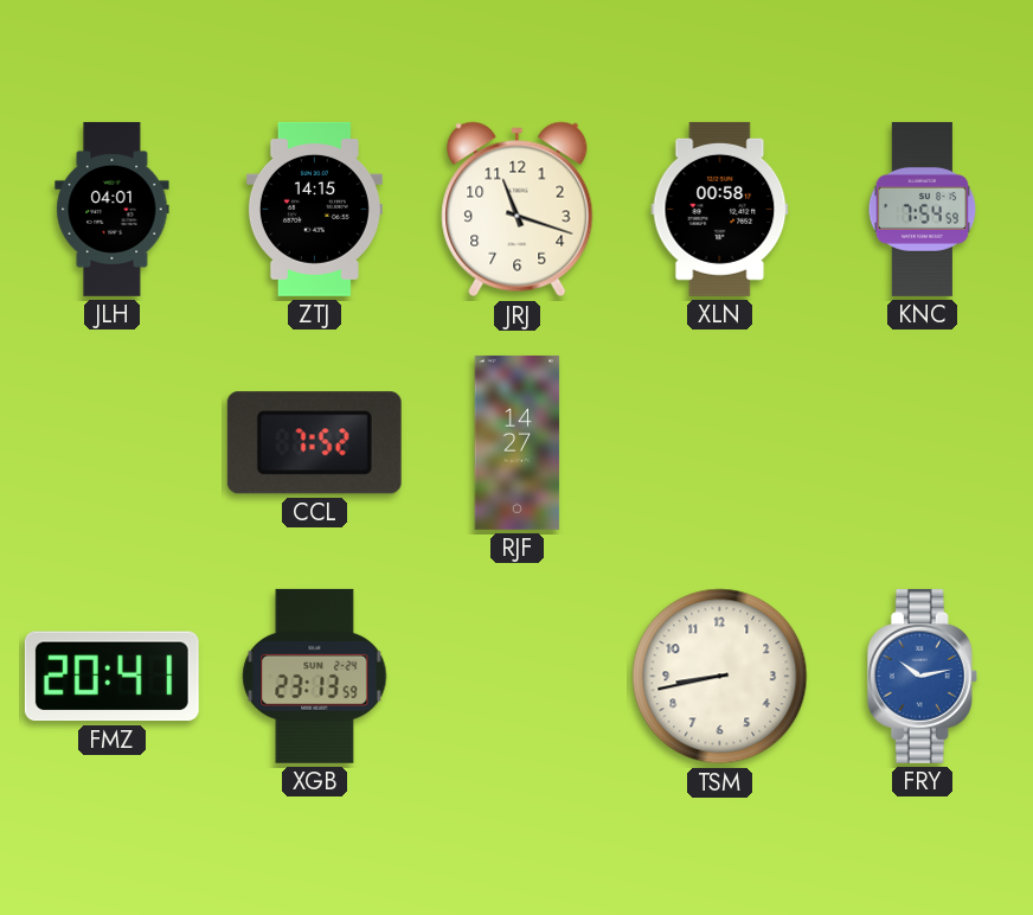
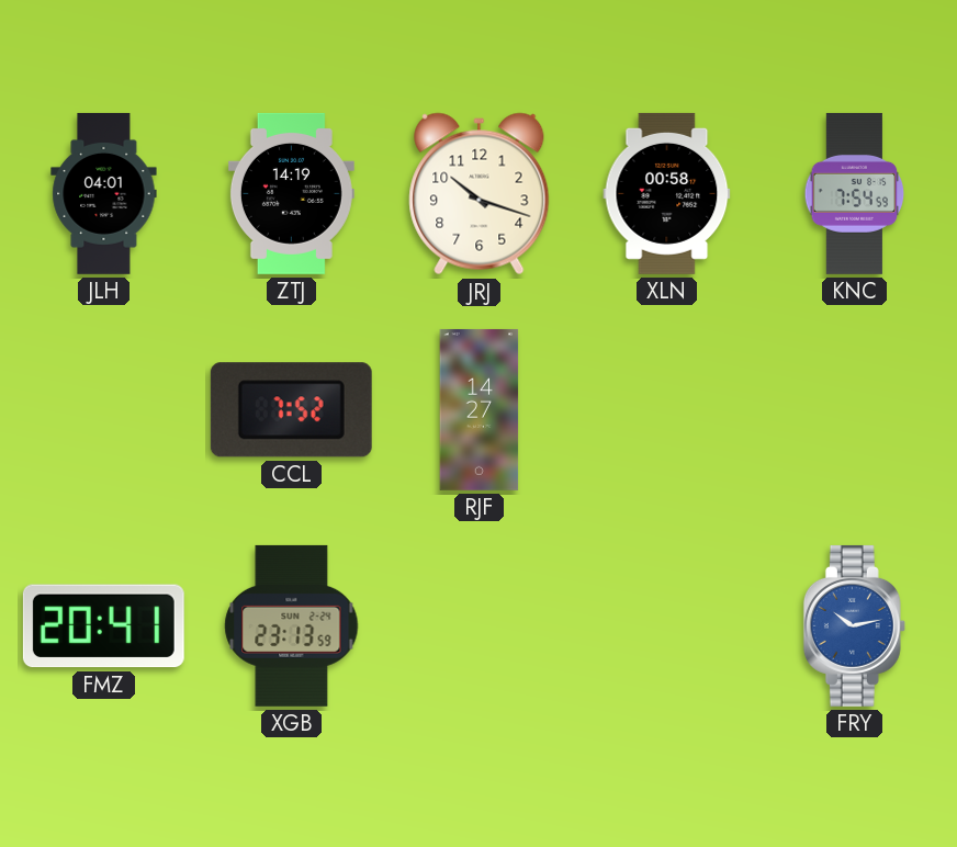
ZTJ: 14:15 -> 14:19
JRJ: 11:18 -> 10:18
TSM: 8:43 -> none
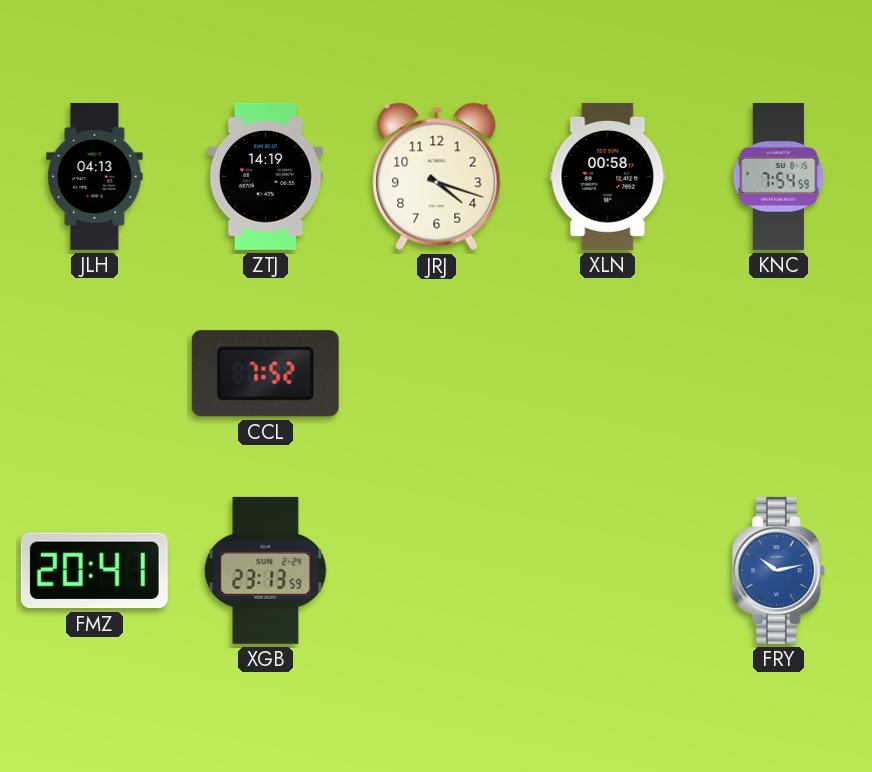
JLH: 04:01 -> 04:13
JRJ: 10:18 -> 4:18
RJF: 14:27 -> none
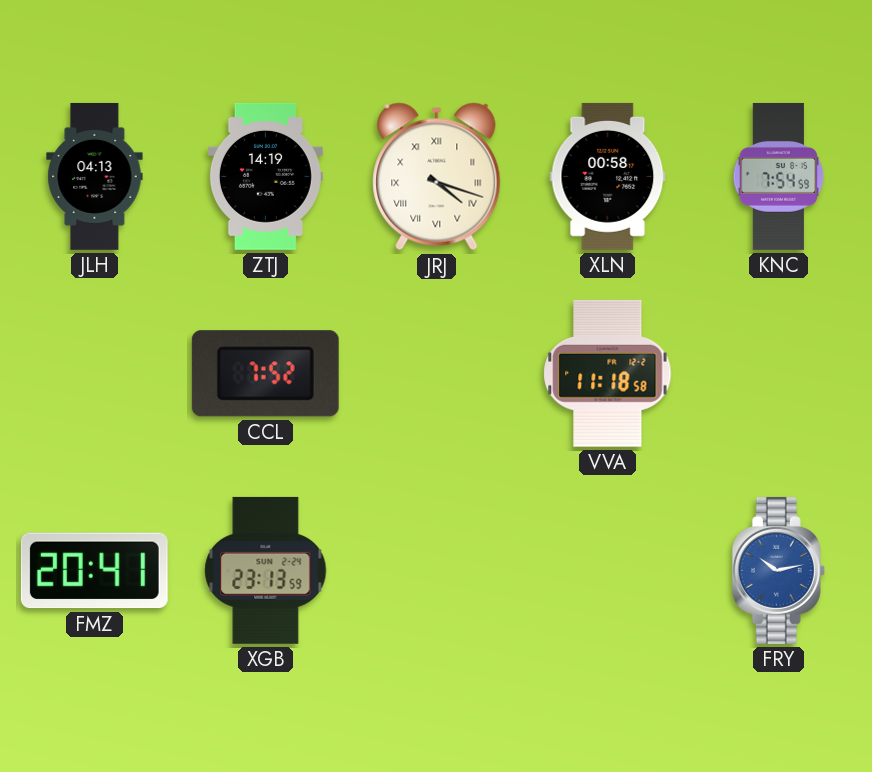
JRJ numerals: Arabic -> Roman
VVA: none -> 11:18
